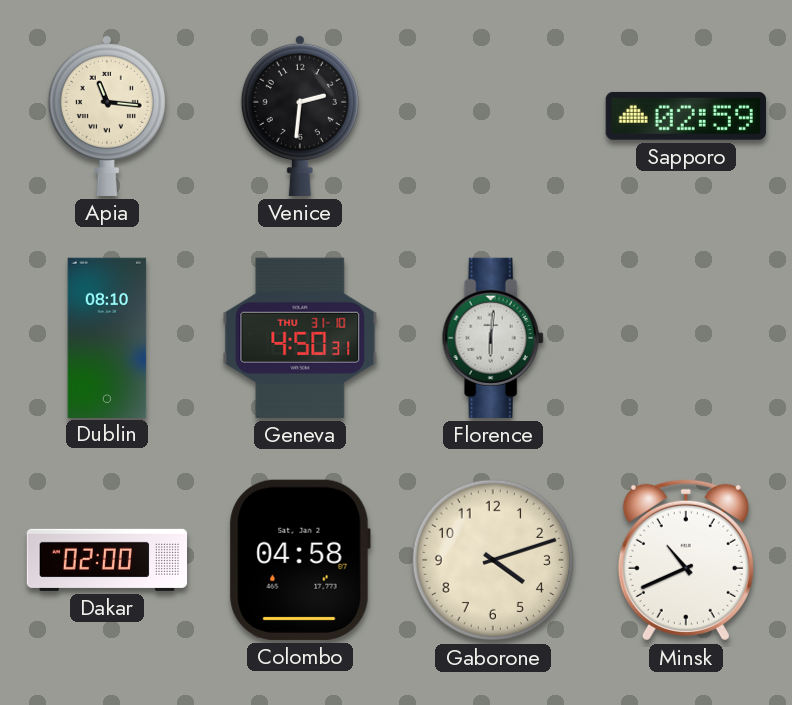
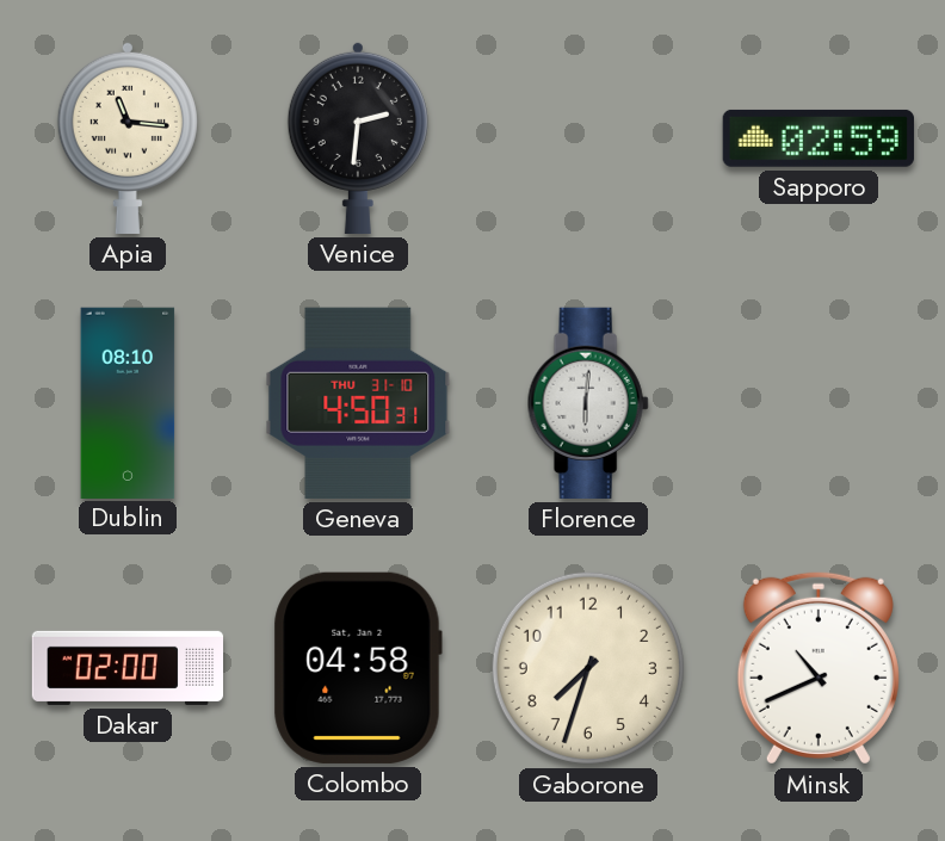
Gaborone: 4:12 -> 7:33
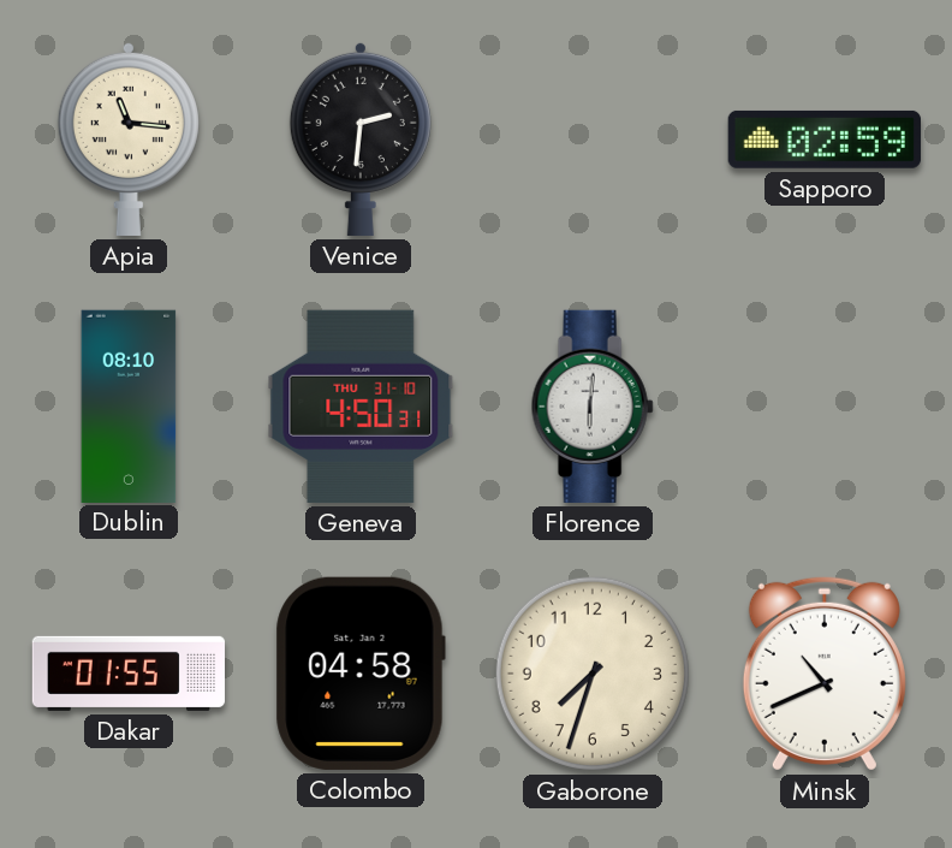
Dakar: 02:00 -> 01:55
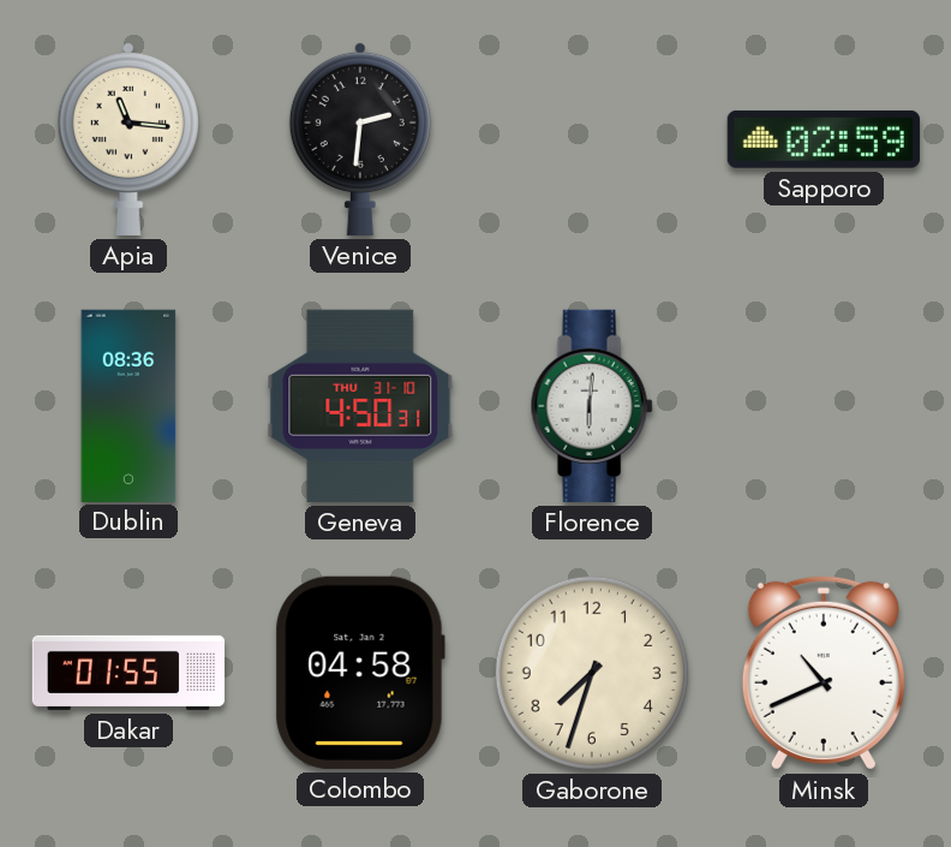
Dublin: 08:10 -> 08:36
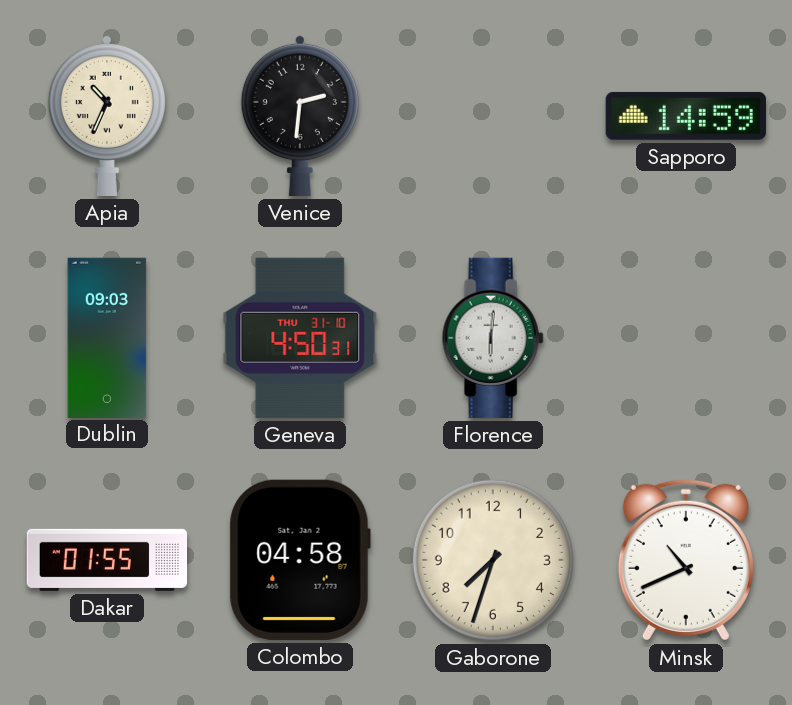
Apia: 11:16 -> 10:34
Sapporo: 02:59 -> 14:59
Dublin: 08:36 -> 09:03
